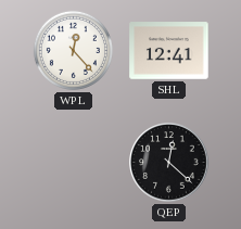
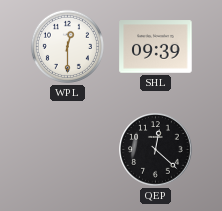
WPL: 12:23 -> 12:30
SHL: 12:41 -> 09:39
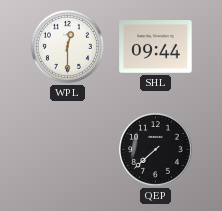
SHL: 09:39 -> 09:44
QEP: 12:22 -> 7:38
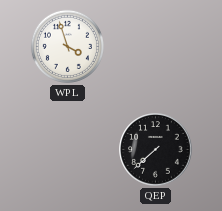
WPL: 12:30 -> 3:57
SHL: 09:44 -> none
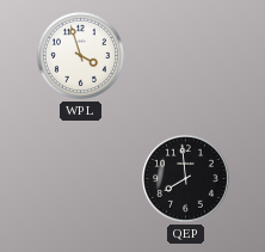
QEP: 7:38 -> 7:59
